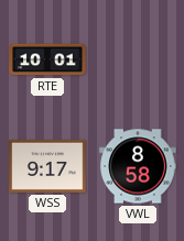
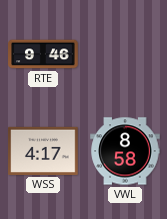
RTE: 10:01 -> 9:46
WSS: 9:17 -> 4:17
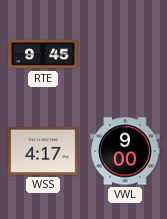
RTE: 9:46 -> 9:45
VWL: 8:58 -> 9:00
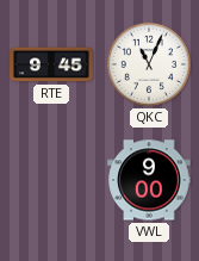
QKC: none -> 11:04
WSS: 4:17 -> none
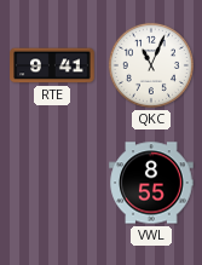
RTE: 9:45 -> 9:41
VWL: 9:00 -> 8:55
